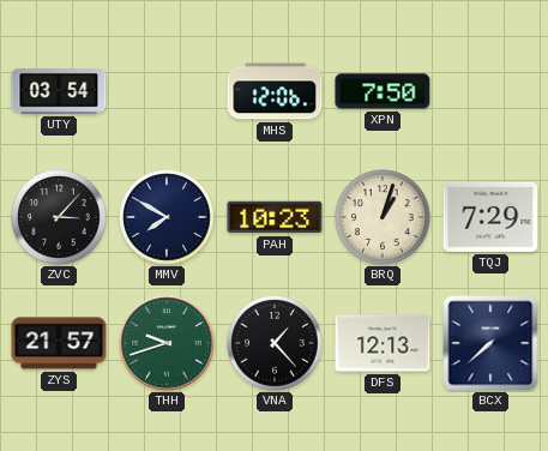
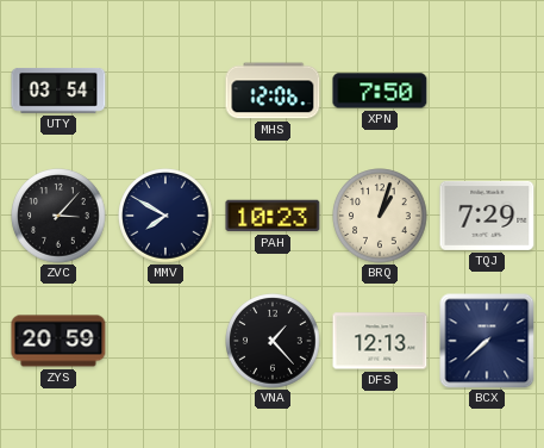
ZYS: 21:57 -> 20:59
THH: 9:42 -> none
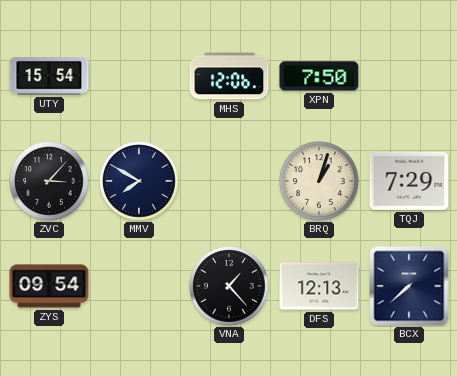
UTY: 03:54 -> 15:54
PAH: 10:23 -> none
ZYS: 20:59 -> 09:54
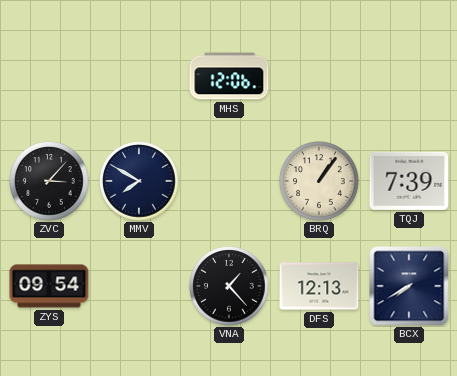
UTY: 15:54 -> none
XPN: 7:50 -> none
BRQ: 1:03 -> 1:06
TQJ: 7:29 -> 7:39
BCX: 7:38 -> 7:40
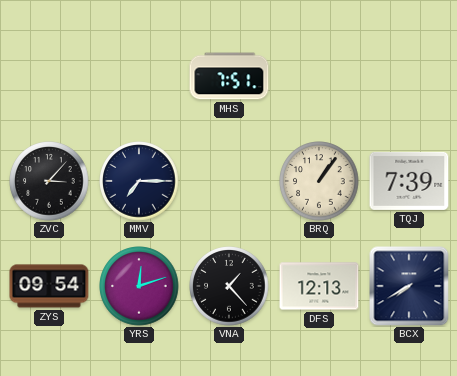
MHS: 12:06 -> 7:51
MMV: 7:50 -> 7:15
YRS: none -> 12:12
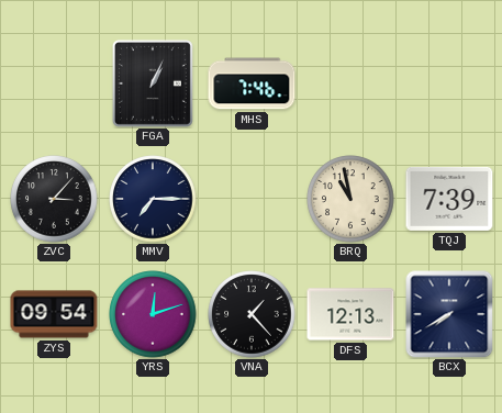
FGA: none -> 1:04
MHS: 7:51 -> 7:46
BRQ: 1:06 -> 10:58
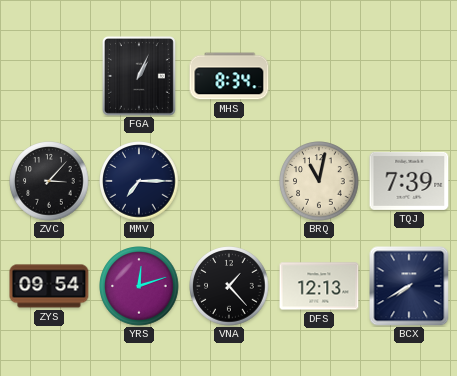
MHS: 7:46 -> 8:34
BRQ: 10:58 -> 11:02
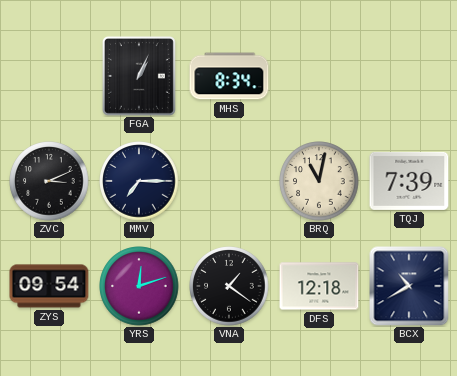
ZVC: 3:07 -> 3:11
VNA: 1:23 -> 1:21
DFS: 12:13 -> 12:18
BCX: 7:40 -> 10:40
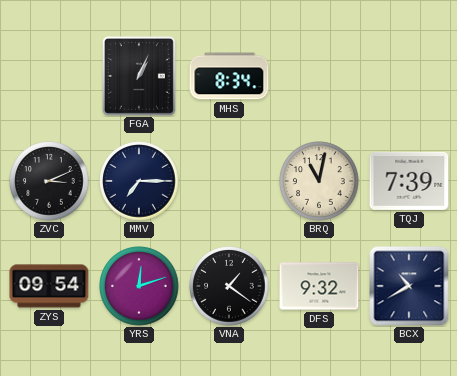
DFS: 12:18 -> 9:32
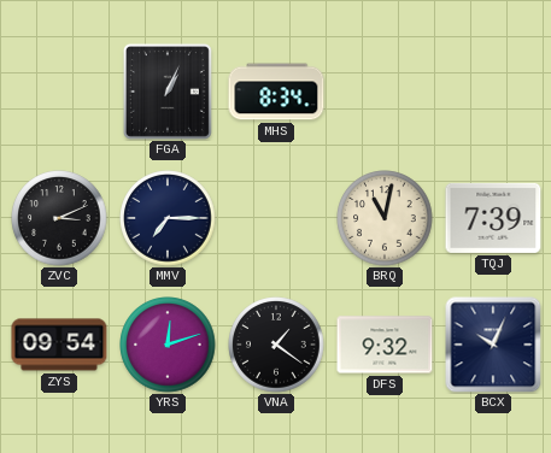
BCX: 10:40 -> 10:04
